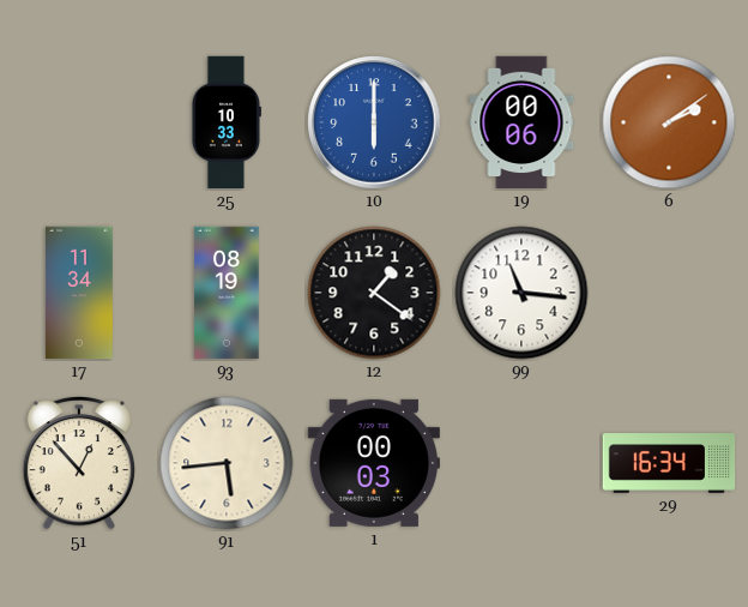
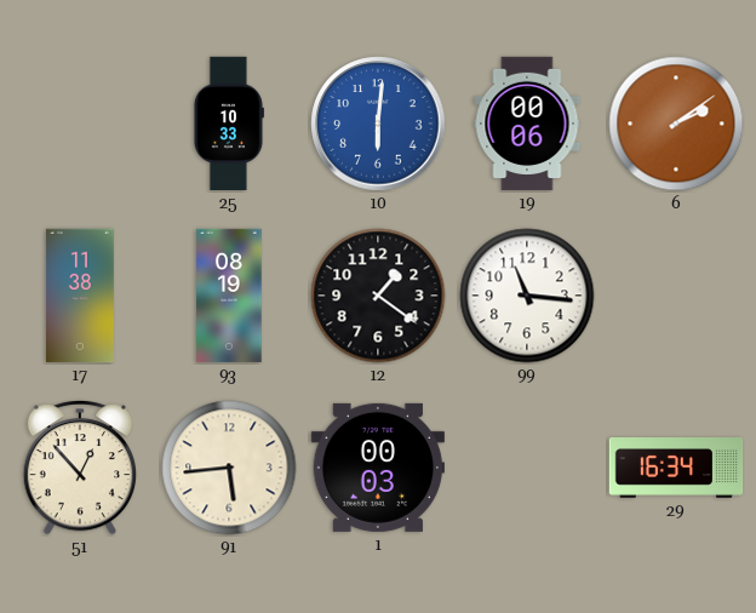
10: 6:00 -> 6:01
17: 11:34 -> 11:38
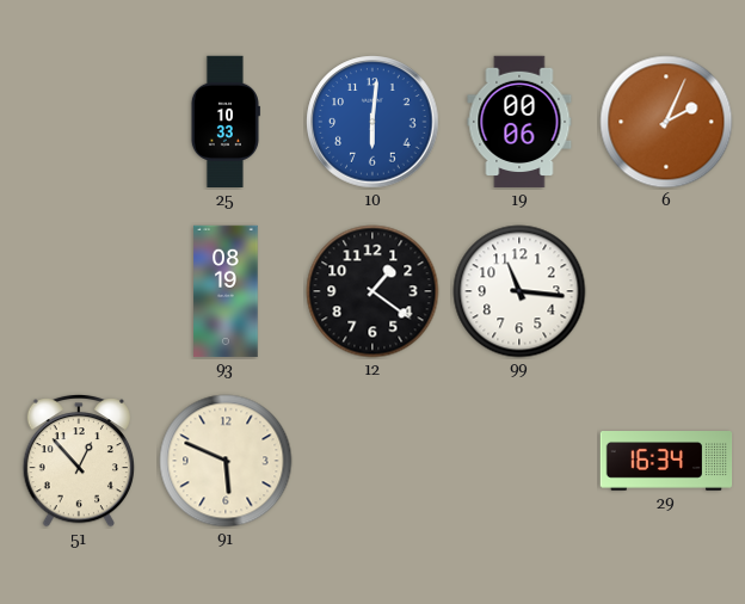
6: 2:09 -> 2:04
17: 11:38 -> none
91: 5:44 -> 5:49
1: 00:03 -> none
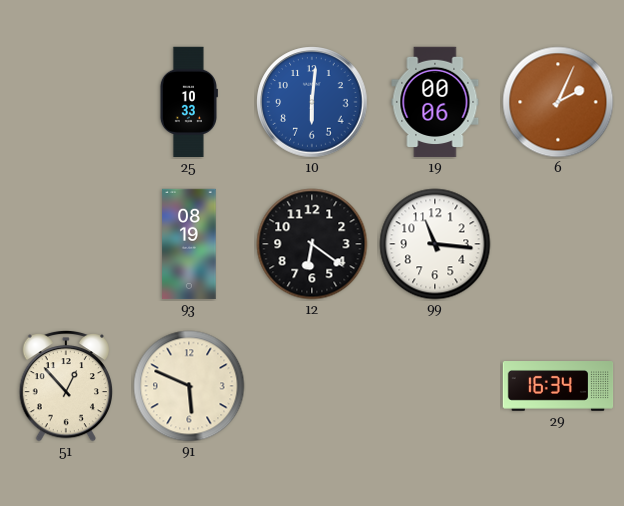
12: 1:21 -> 6:21
